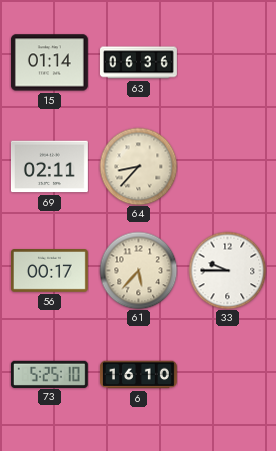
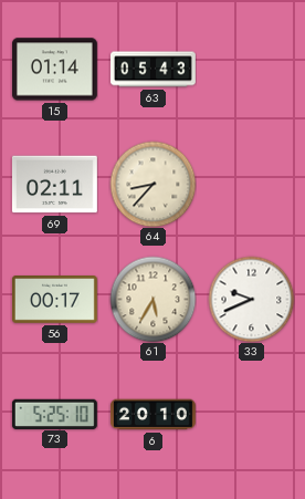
63: 06:36 -> 05:43
61: 5:37 -> 5:35
33: 9:45 -> 9:41
6: 16:10 -> 20:10
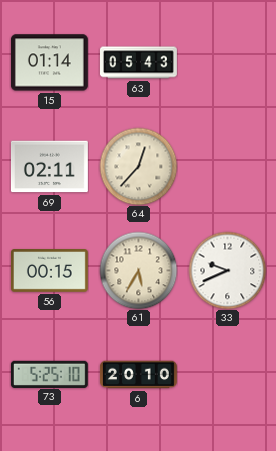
64: 8:37 -> 12:37
56: 00:17 -> 00:15
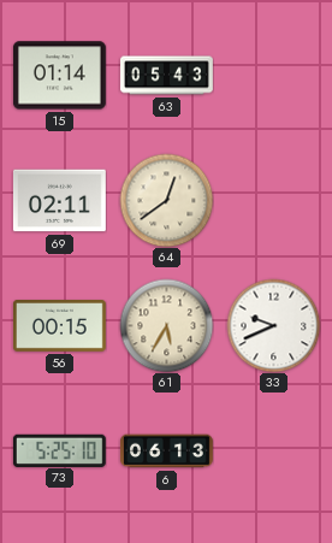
64: 12:37 -> 12:39
6: 20:10 -> 06:13
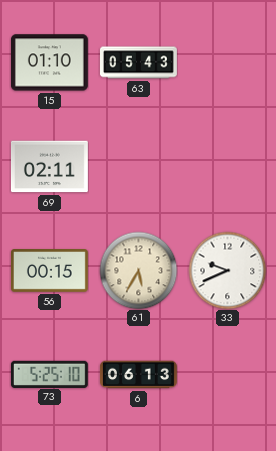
15: 01:14 -> 01:10
64: 12:39 -> none
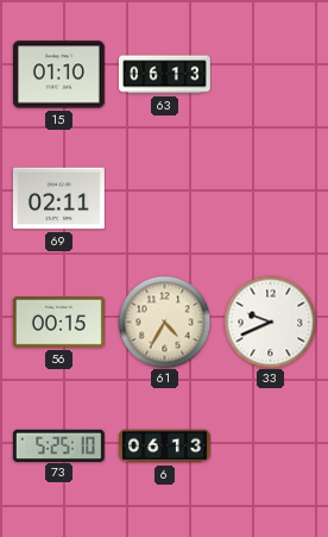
63: 05:43 -> 06:13
61: 5:35 -> 4:35
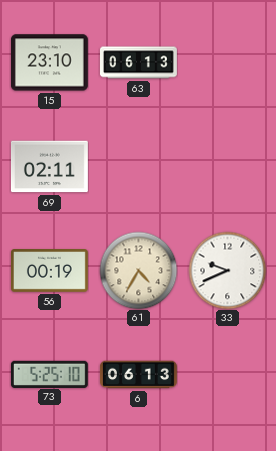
15: 01:10 -> 23:10
56: 00:15 -> 00:19
